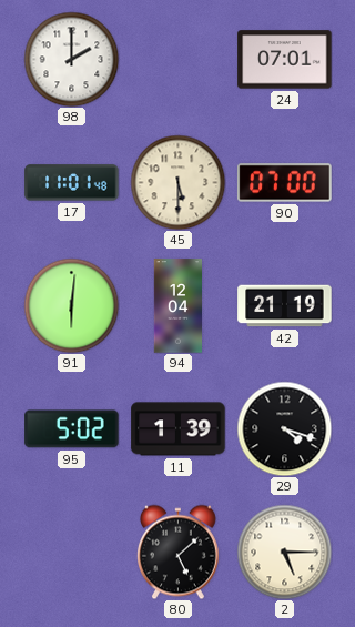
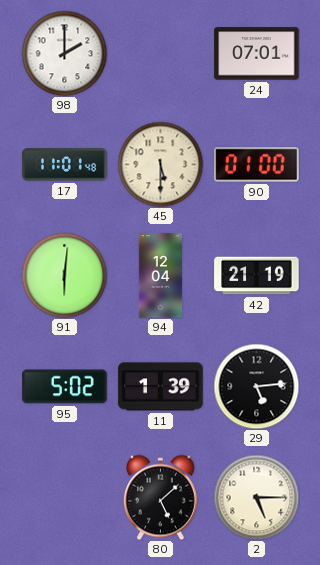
90: 07:00 -> 01:00
29: 4:18 -> 5:14
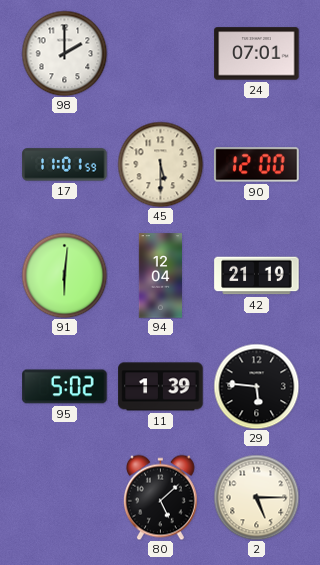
17: 11:01:48 -> 11:01:59
90: 01:00 -> 12:00
29: 5:14 -> 5:46
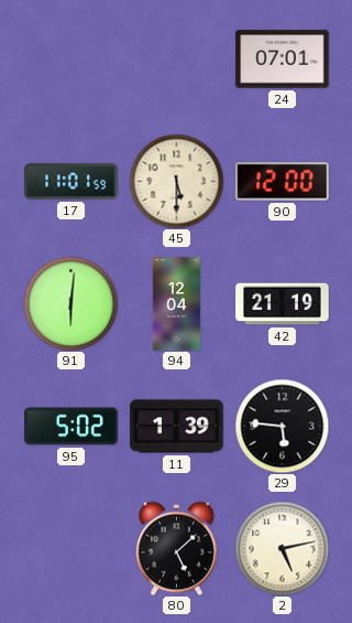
98: 2:00 -> none
2: 5:15 -> 5:13
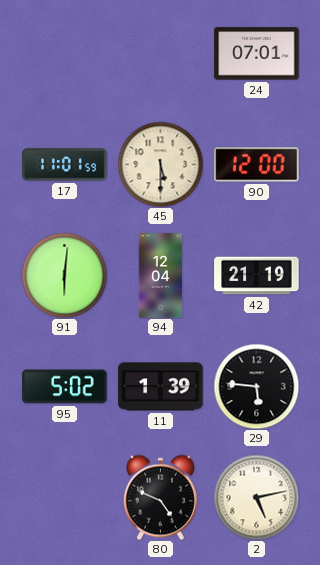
80: 5:08 -> 4:49
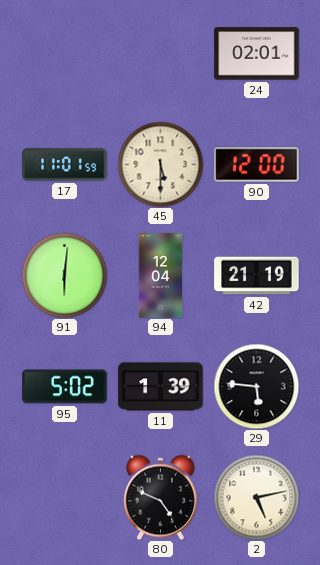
24: 07:01 -> 02:01
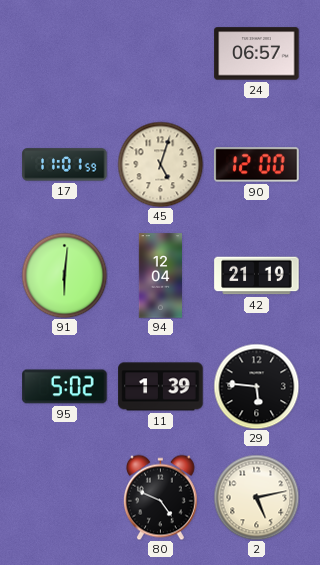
24: 02:01 -> 06:57
45: 5:30 -> 5:03
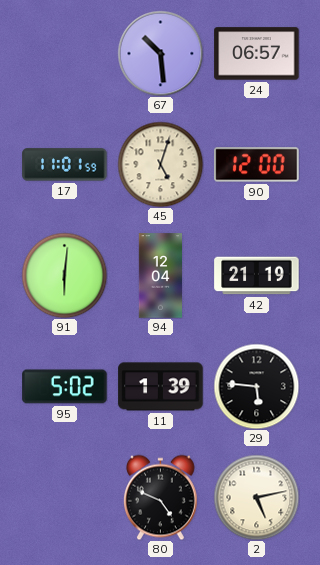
67: none -> 10:29
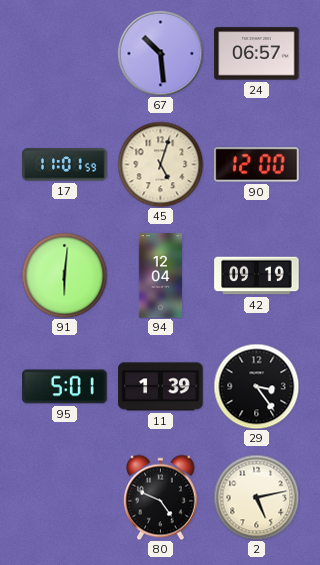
42: 21:19 -> 09:19
95: 5:02 -> 5:01
29: 5:46 -> 3:24
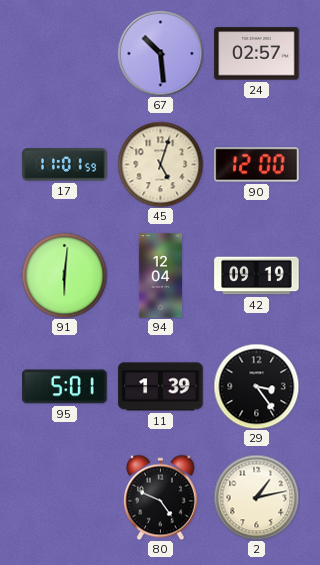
24: 06:57 -> 02:57
2: 5:13 -> 1:13
